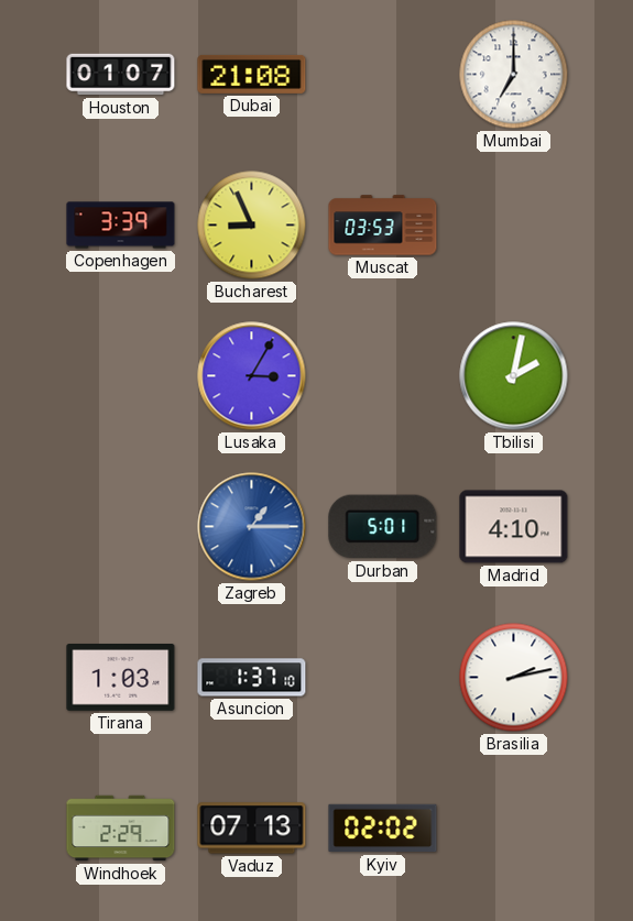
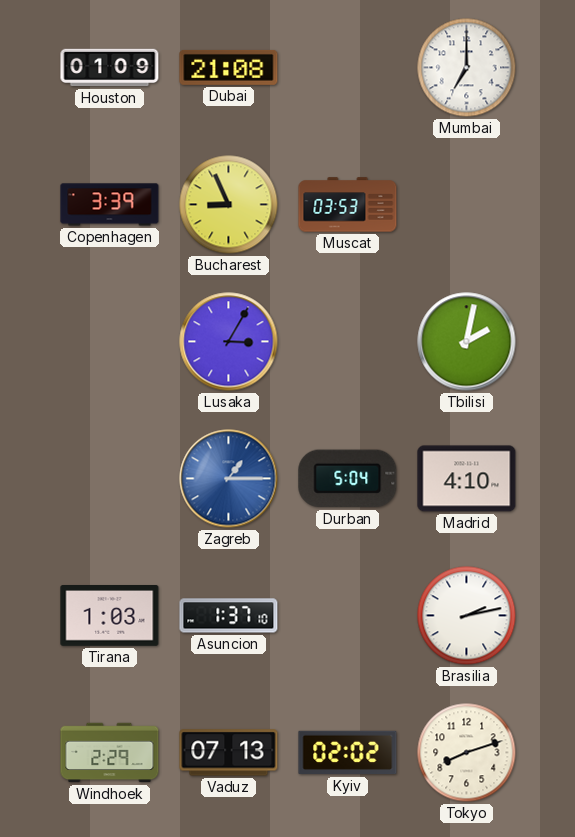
Houston: 01:07 -> 01:09
Durban: 5:01 -> 5:04
Tokyo: none -> 8:12
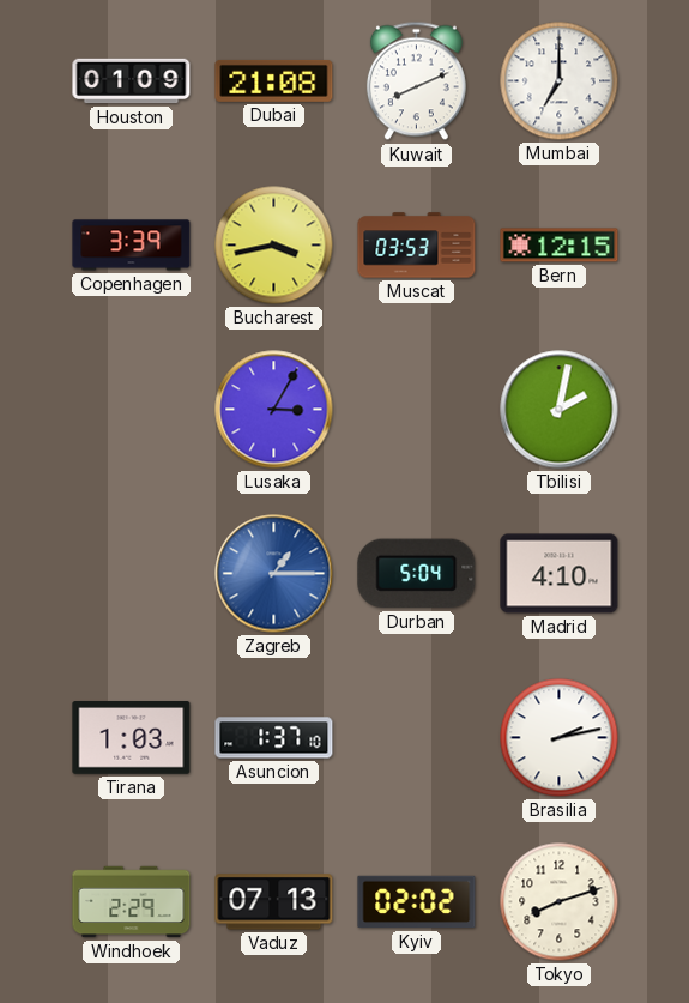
Kuwait: none -> 8:11
Bucharest: 8:56 -> 3:43
Bern: none -> 12:15
